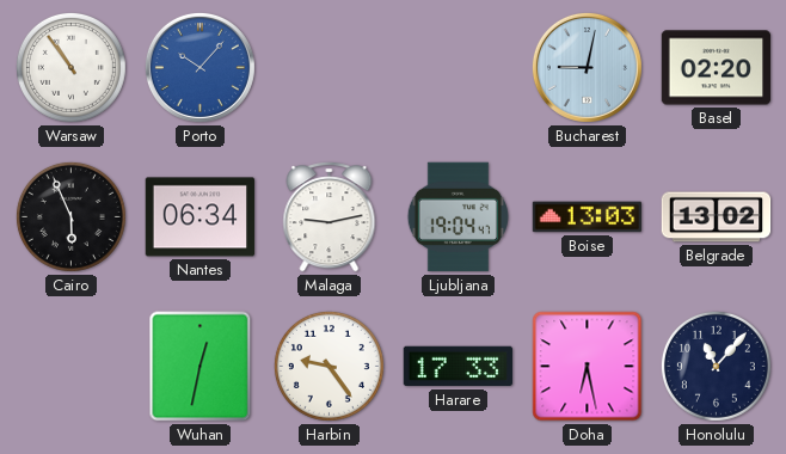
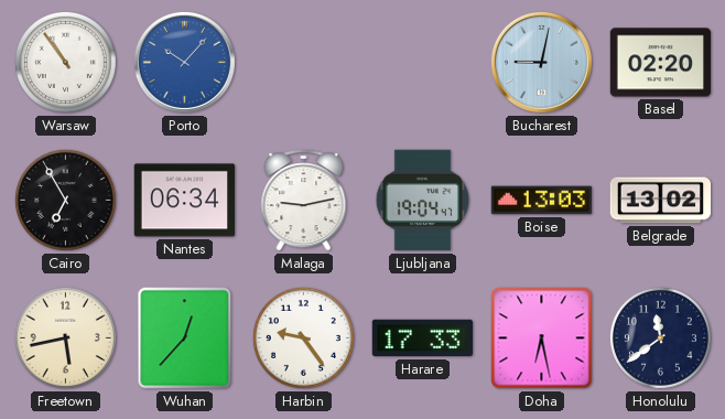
Cairo: 5:56 -> 6:55
Freetown: none -> 5:43
Wuhan: 12:32 -> 12:37
Honolulu: 11:07 -> 11:39
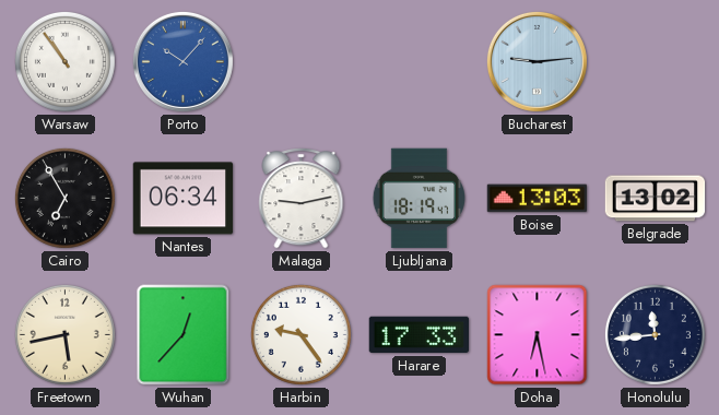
Bucharest: 9:02 -> 9:14
Basel: 02:20 -> none
Ljubljana: 19:04 -> 18:19
Honolulu: 11:39 -> 11:44
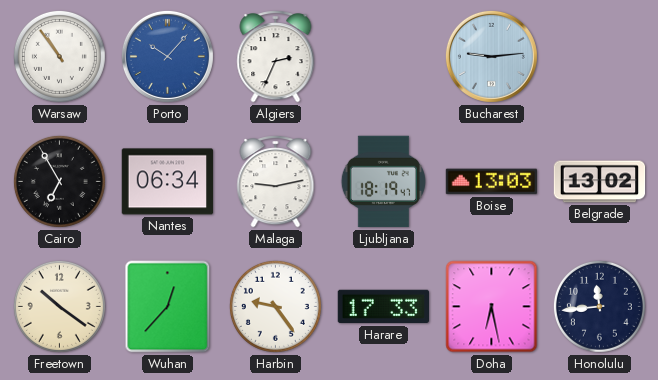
Algiers: none -> 2:34
Freetown: 5:43 -> 10:21
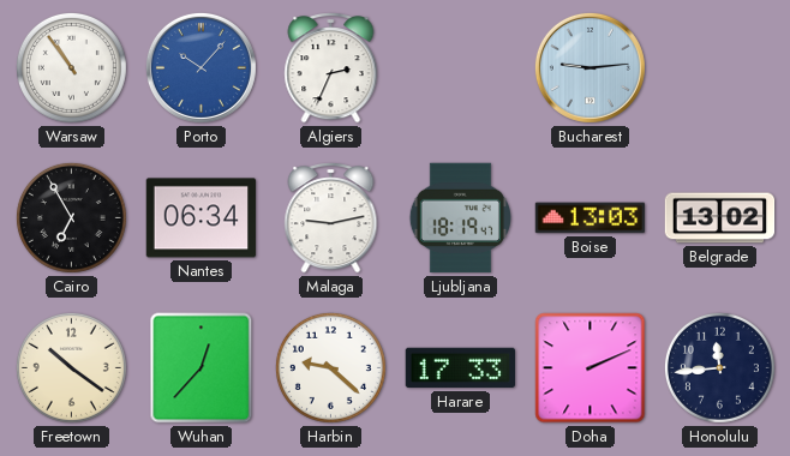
Harbin: 9:24 -> 9:22
Doha: 6:28 -> 2:11
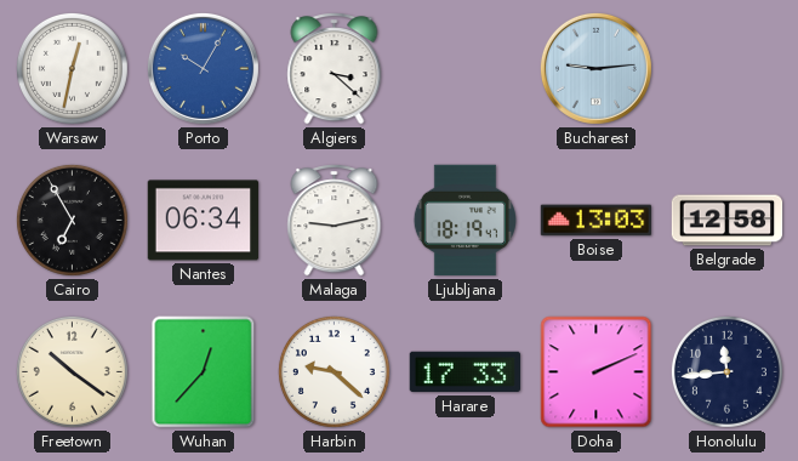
Warsaw: 10:54 -> 12:32
Porto: 10:07 -> 10:05
Algiers: 2:34 -> 3:22
Belgrade: 13:02 -> 12:58
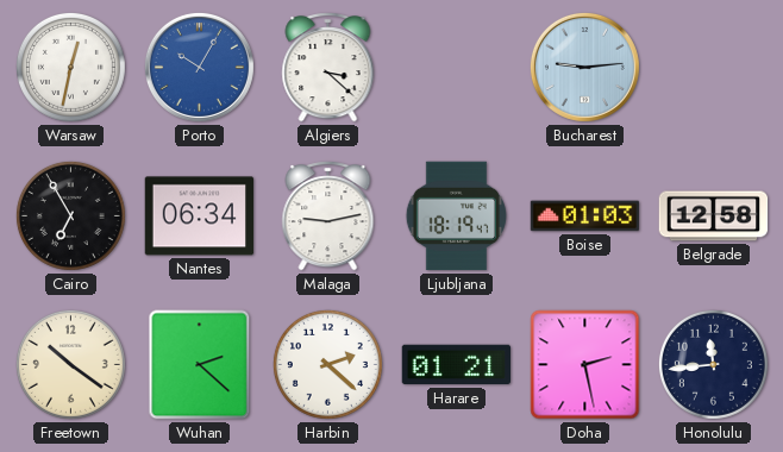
Boise: 13:03 -> 01:03
Wuhan: 12:37 -> 2:22
Harbin: 9:22 -> 2:22
Harare: 17:33 -> 01:21
Doha: 2:11 -> 2:28
